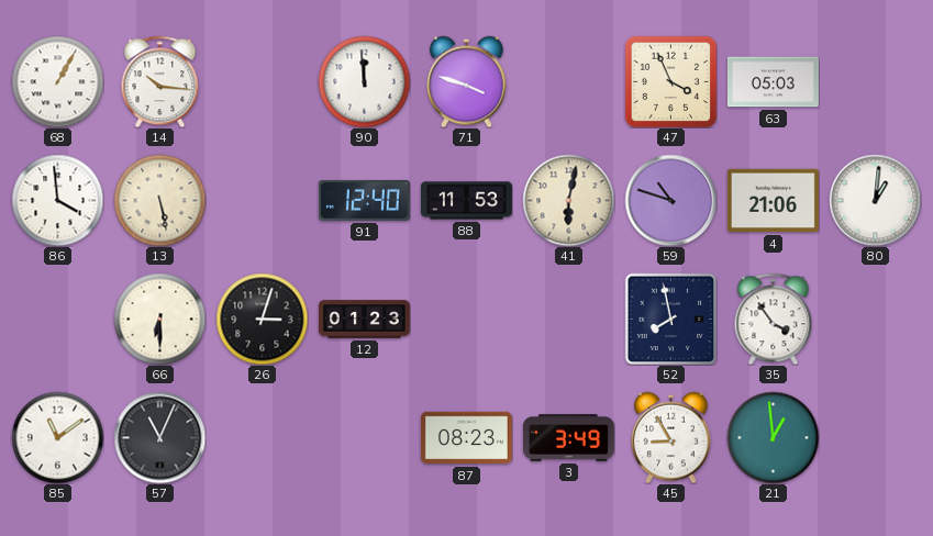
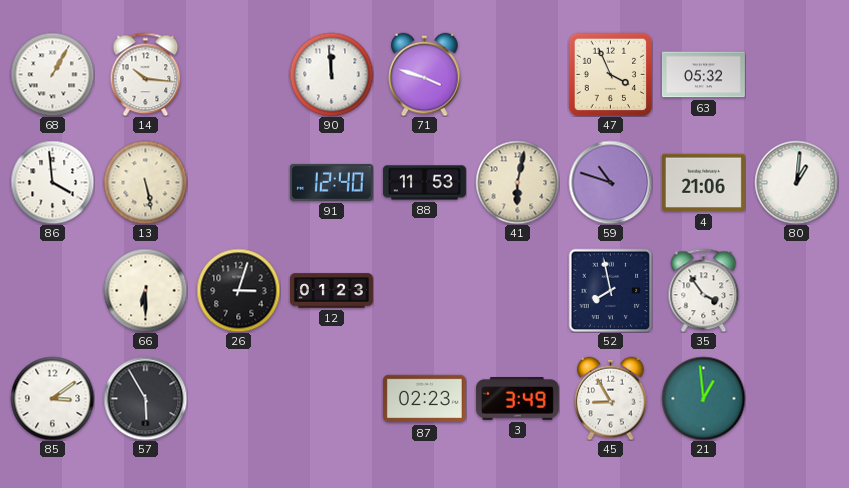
63: 05:03 -> 05:32
85: 11:09 -> 3:09
57: 11:04 -> 5:55
87: 08:23 -> 02:23
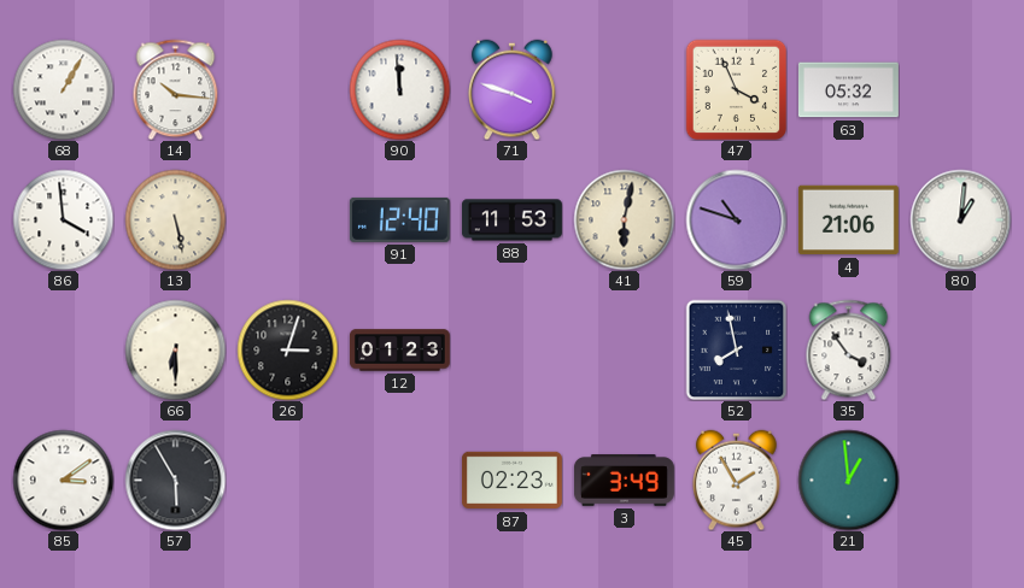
45: 8:55 -> 1:55
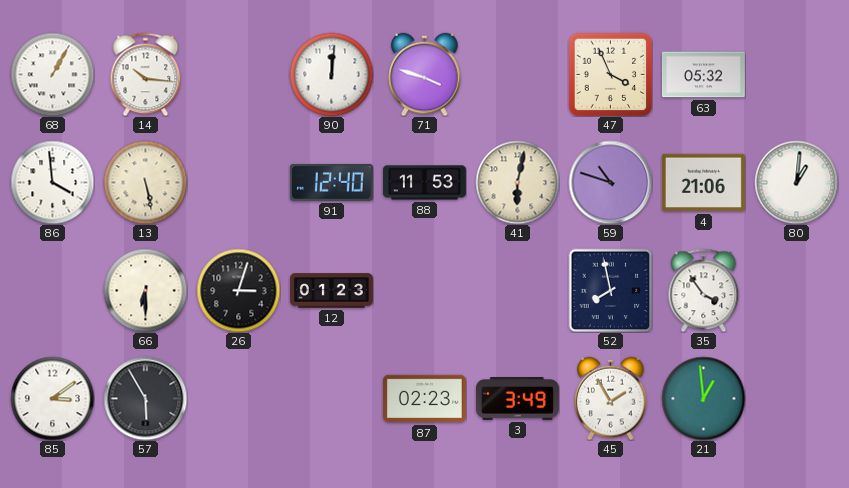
90: 11:59 -> 12:01
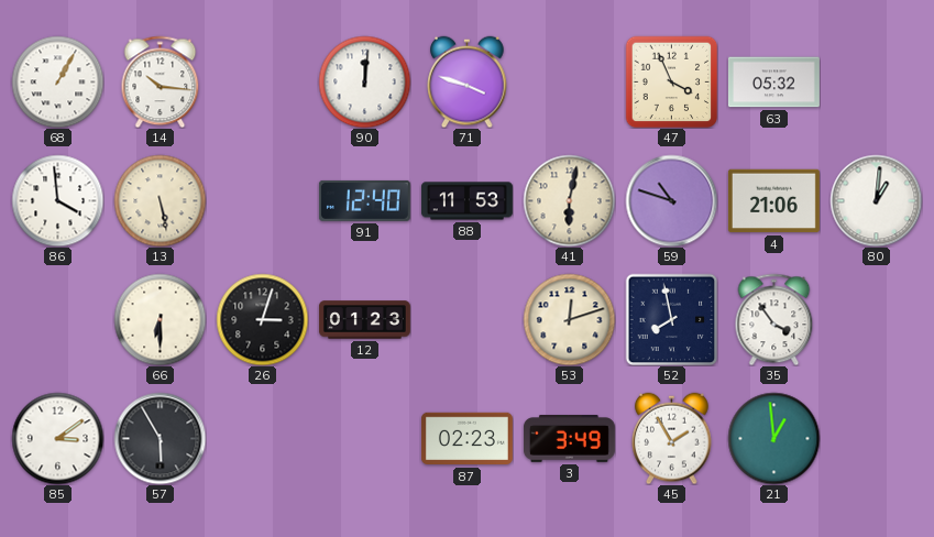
53: none -> 12:12
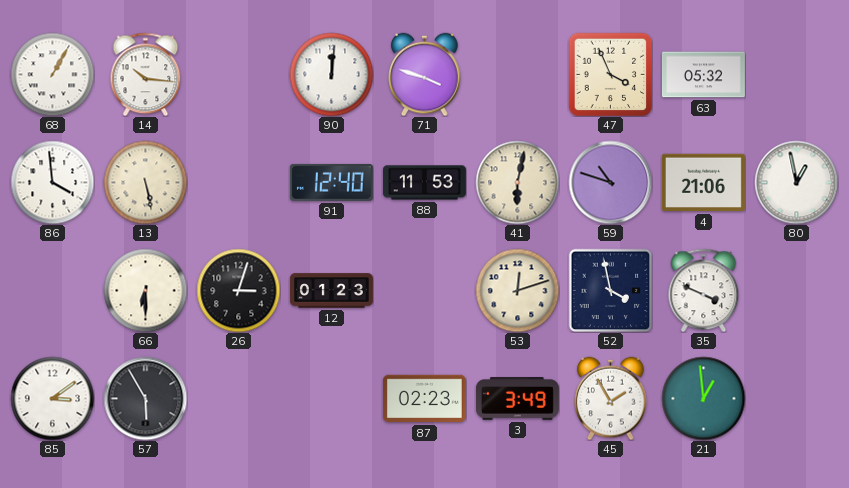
80: 1:01 -> 12:58
52: 7:58 -> 3:58
35: 3:54 -> 3:49
